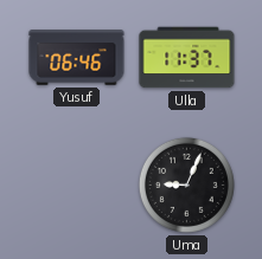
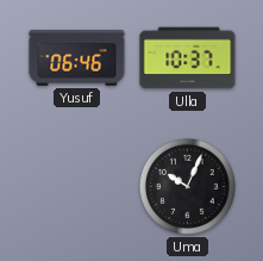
Ulla: 11:37 -> 10:37
Uma: 9:04 -> 10:04
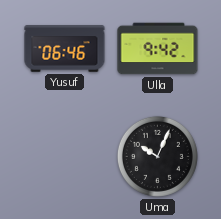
Ulla: 10:37 -> 9:42
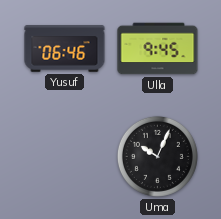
Ulla: 9:42 -> 9:45
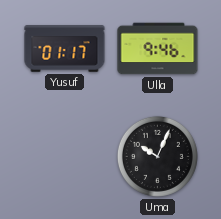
Yusuf: 06:46 -> 01:17
Ulla: 9:45 -> 9:46
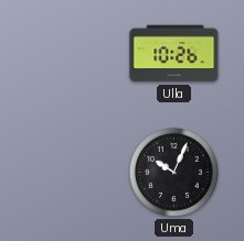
Yusuf: 01:17 -> none
Ulla: 9:46 -> 10:26
